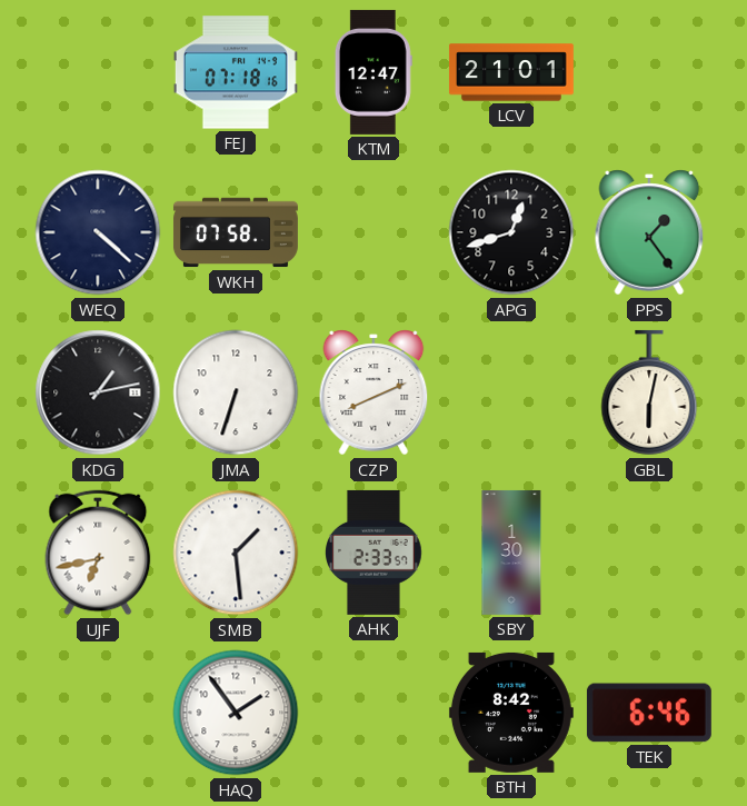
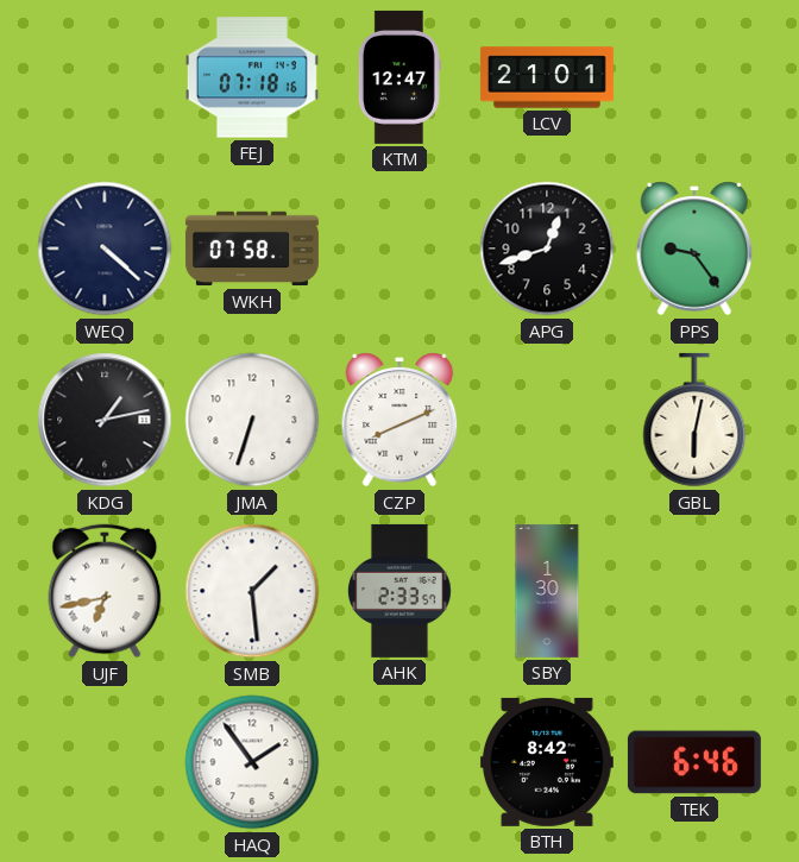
PPS: 1:24 -> 9:24
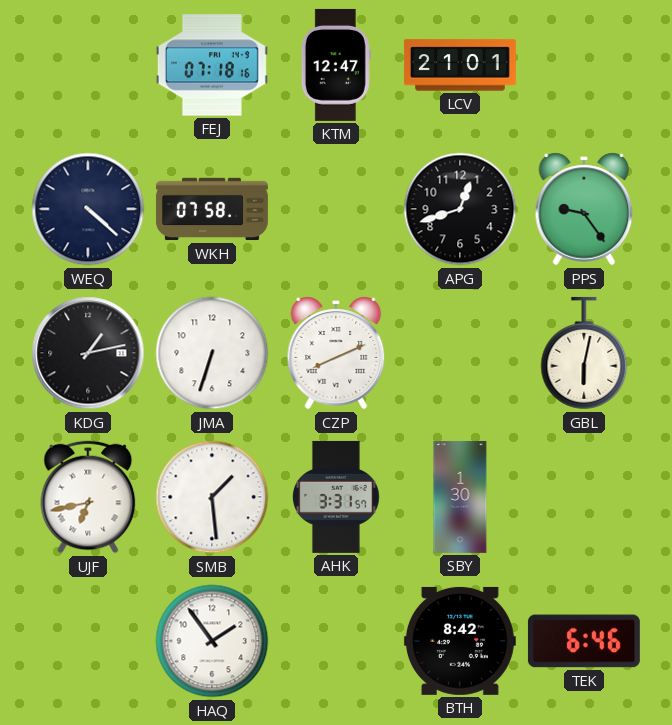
AHK: 2:33 -> 3:31
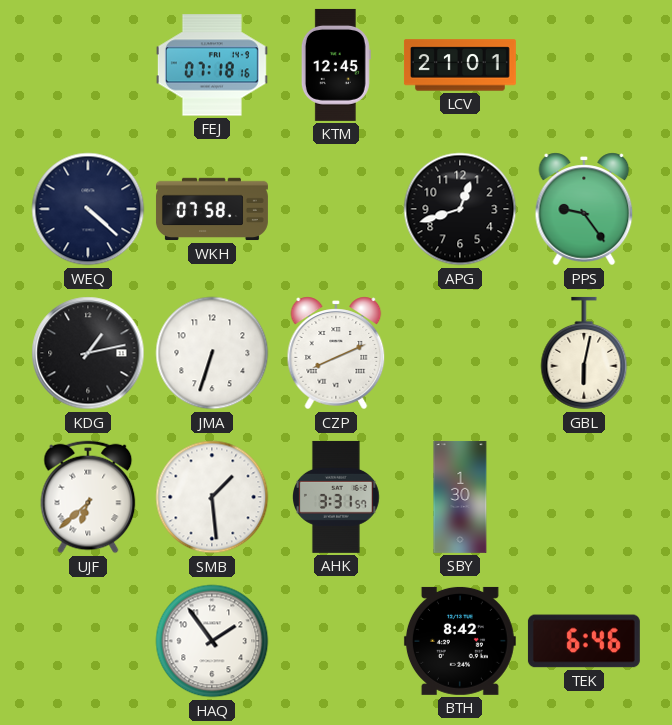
KTM: 12:47 -> 12:45
UJF: 6:43 -> 6:38
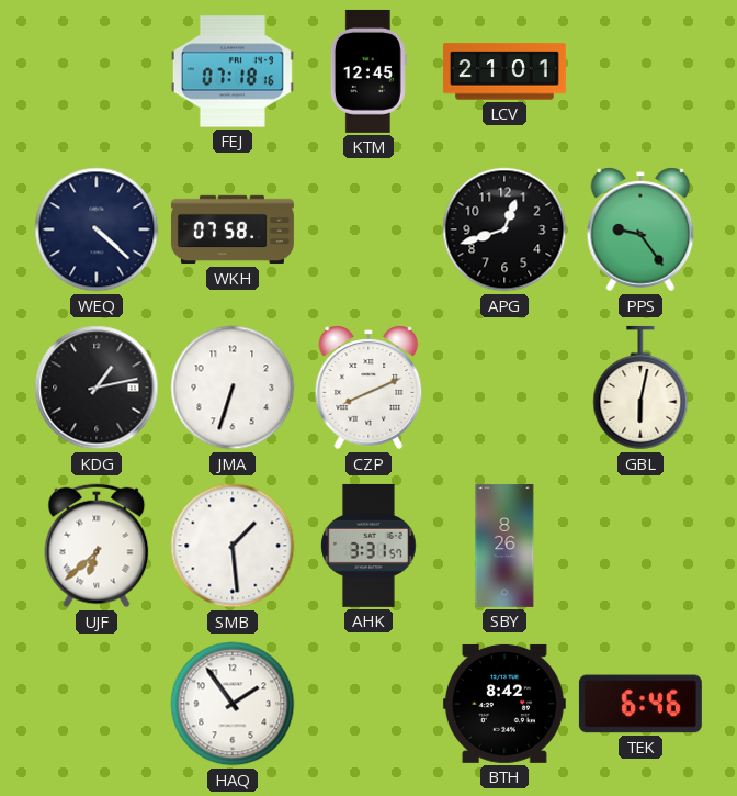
SBY: 1:30 -> 8:26
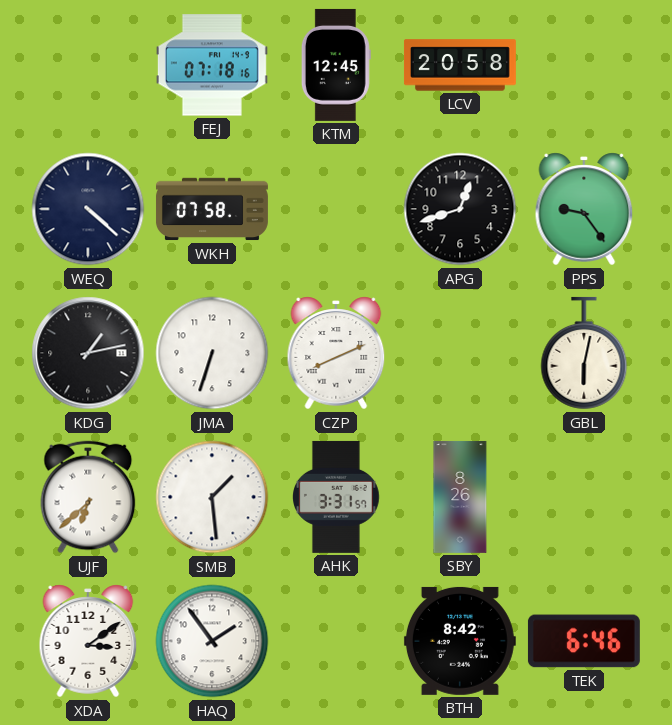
LCV: 21:01 -> 20:58
XDA: none -> 3:09
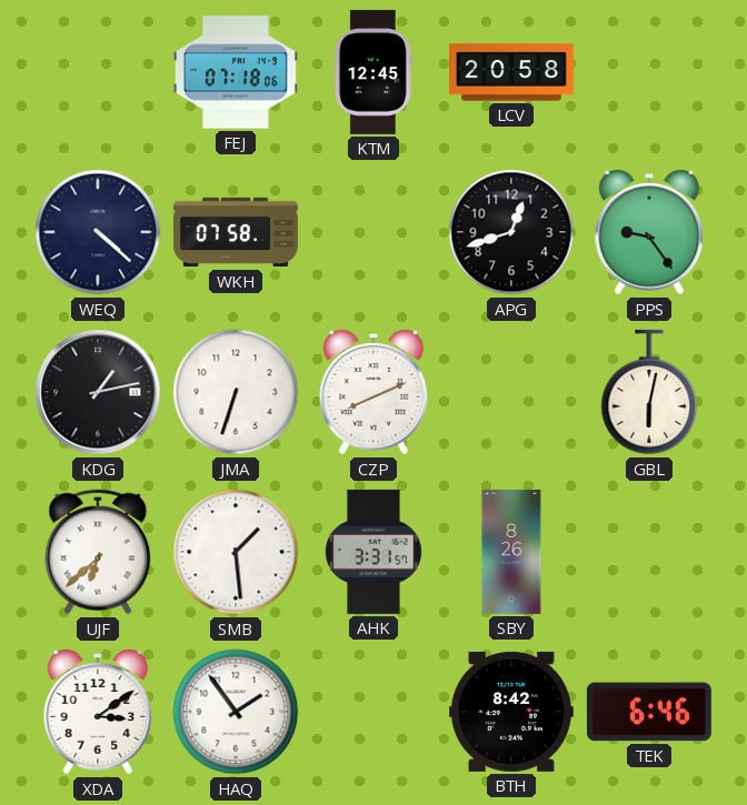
FEJ: 07:18:16 -> 07:18:06
